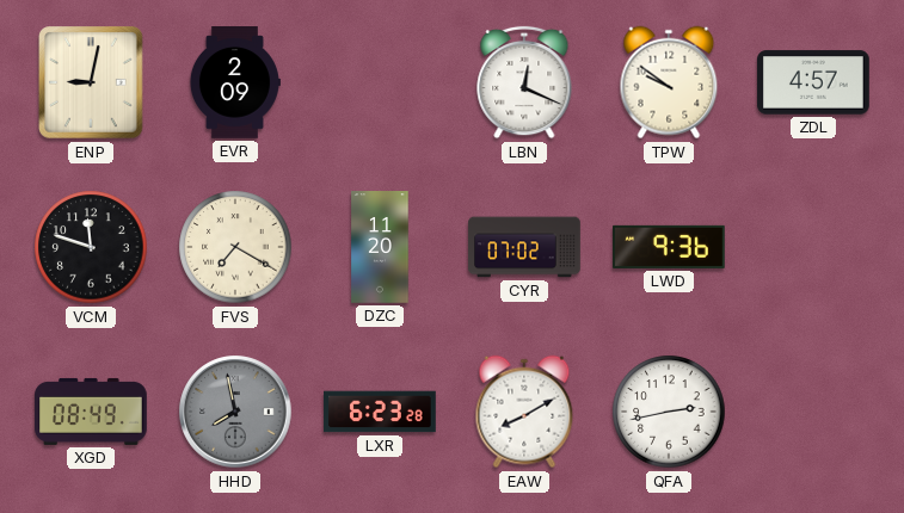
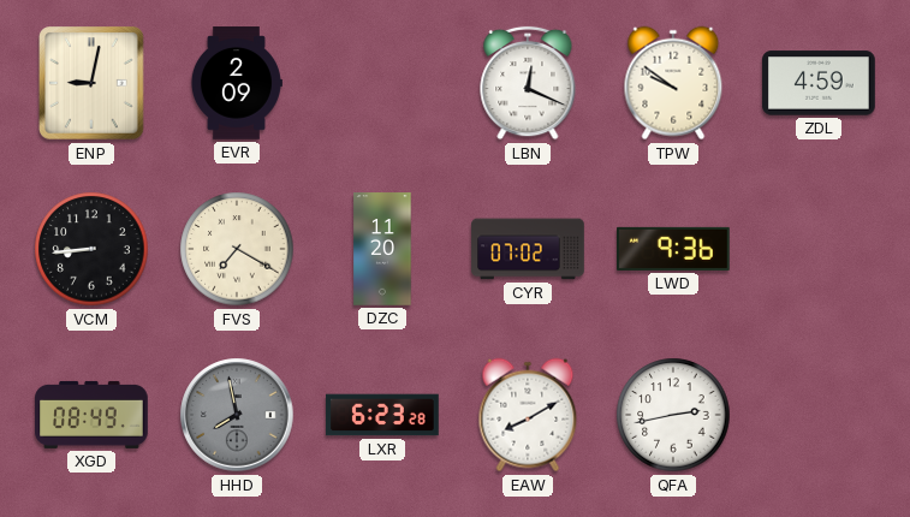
ZDL: 4:57 -> 4:59
VCM: 11:48 -> 8:44
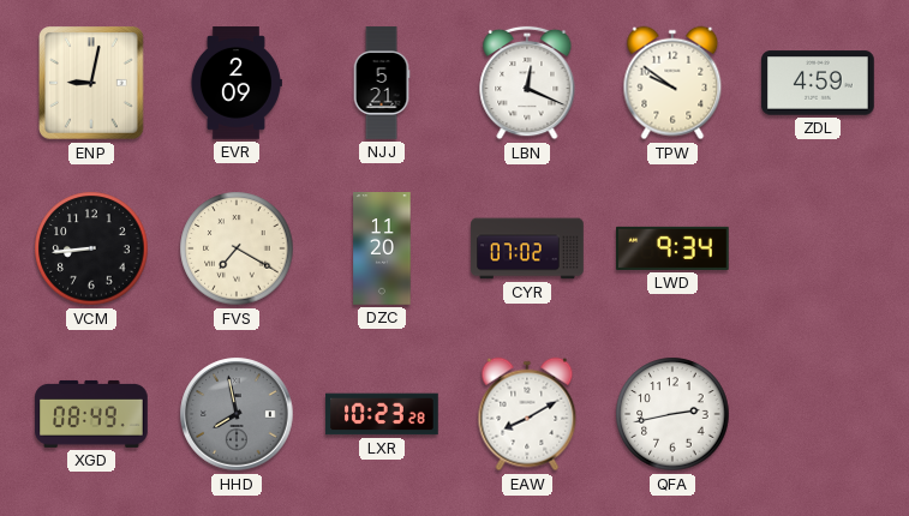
NJJ: none -> 5:21
LWD: 9:36 -> 9:34
LXR: 6:23 -> 10:23
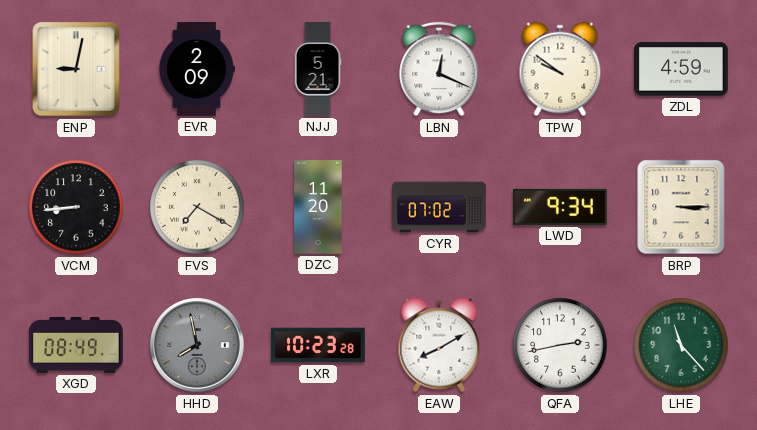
BRP: none -> 3:15
LHE: none -> 11:23
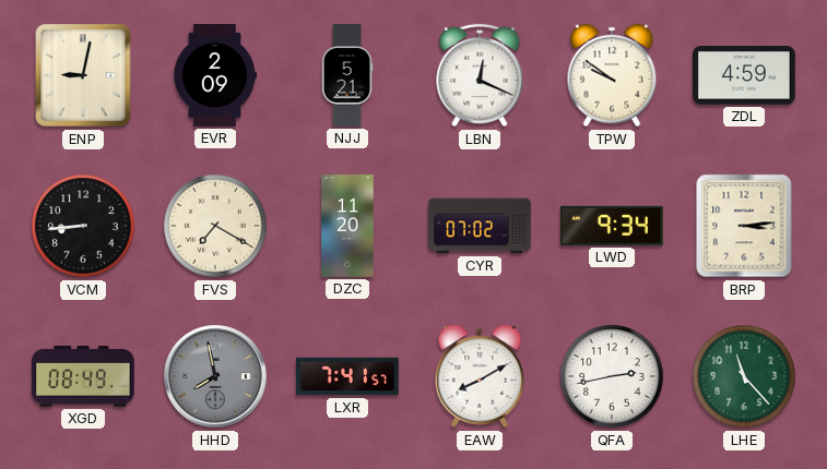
BRP: 3:15 -> 3:14
LXR: 10:23 -> 7:41
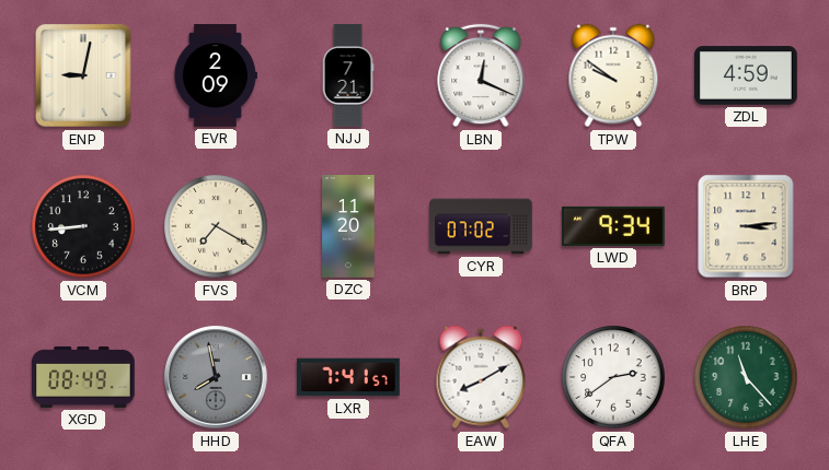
NJJ: 5:21 -> 7:21
QFA: 2:43 -> 2:39
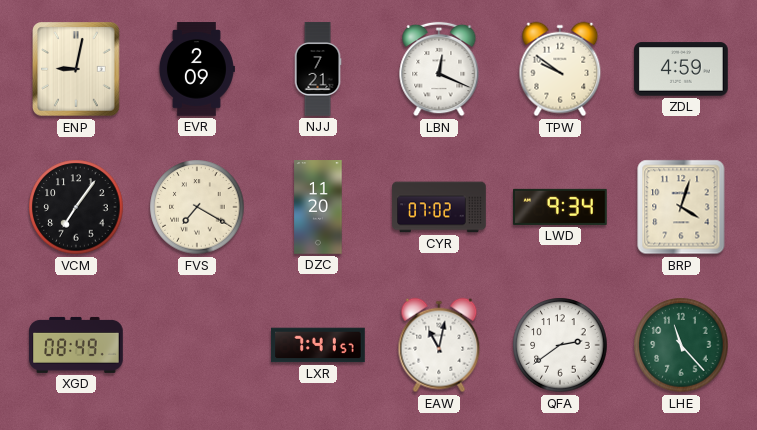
VCM: 8:44 -> 7:06
BRP: 3:14 -> 4:03
HHD: 7:58 -> none
EAW: 8:10 -> 11:02
